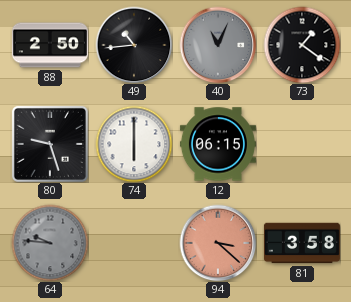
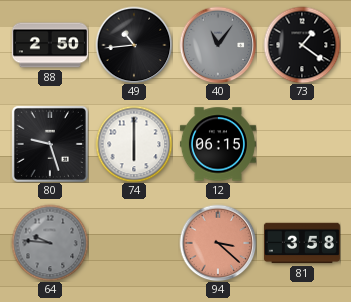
40: 11:04 -> 11:06
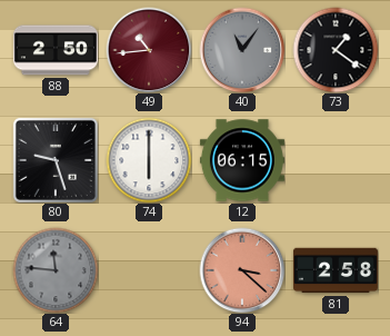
49 dial: black -> burgundy
64: 9:46 -> 11:46
81: 3:58 -> 2:58
